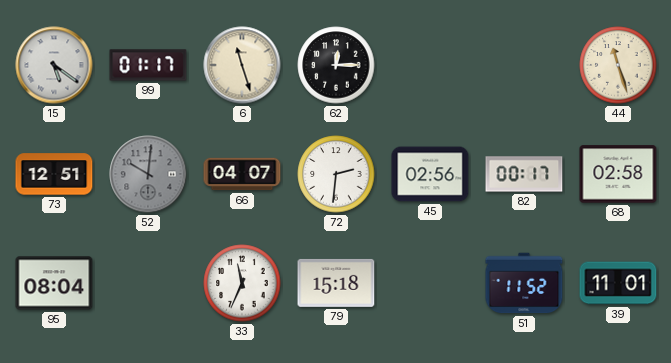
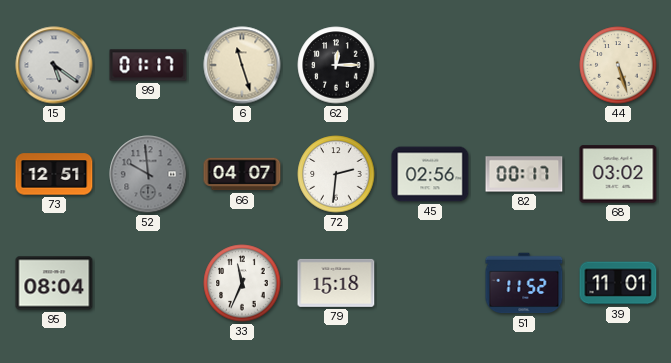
44: 11:27 -> 5:27
52: 10:01 -> 9:59
68: 02:58 -> 03:02
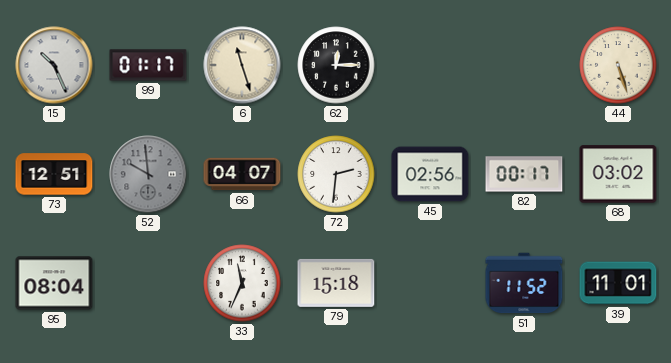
15: 5:21 -> 10:26
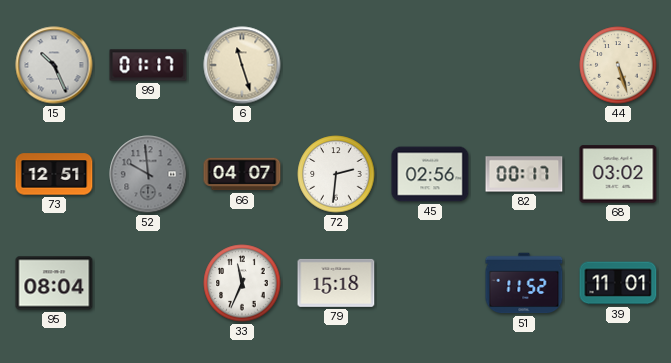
62: 12:15 -> none
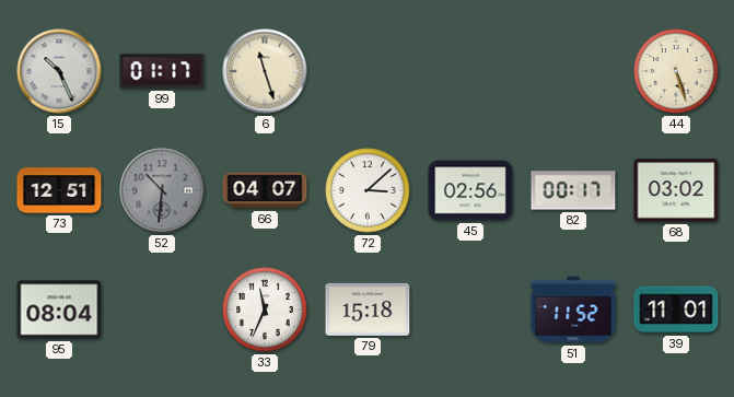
52: 9:59 -> 10:31
72: 2:31 -> 3:08
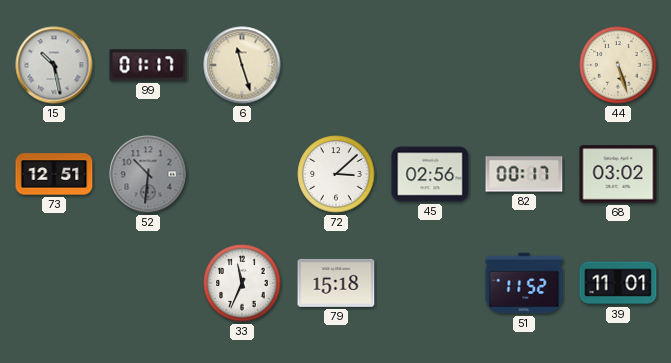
15: 10:26 -> 10:28
66: 04:07 -> none
95: 08:04 -> none
